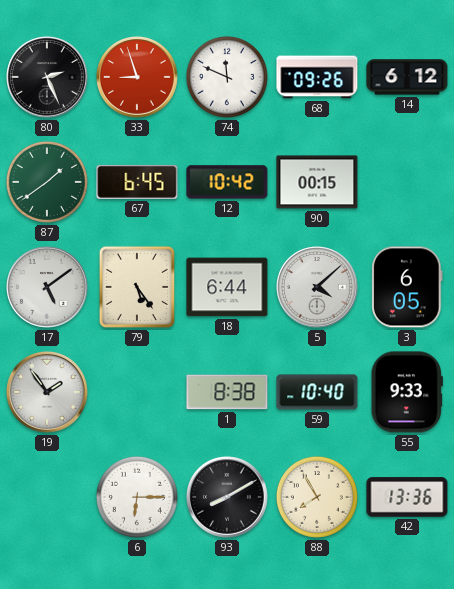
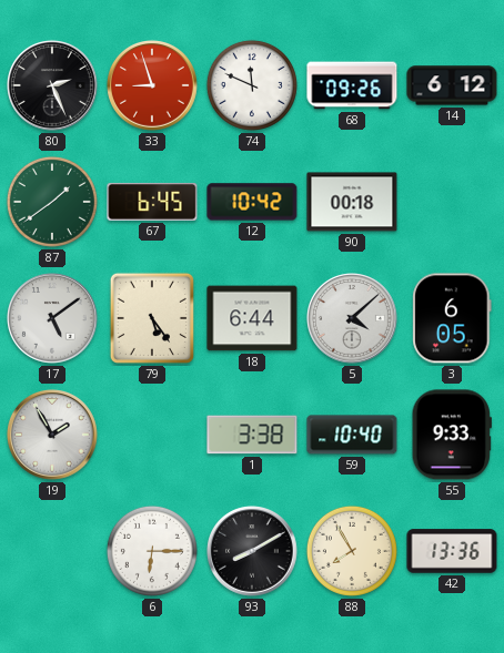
90: 00:15 -> 00:18
19: 1:54 -> 1:55
1: 8:38 -> 3:38
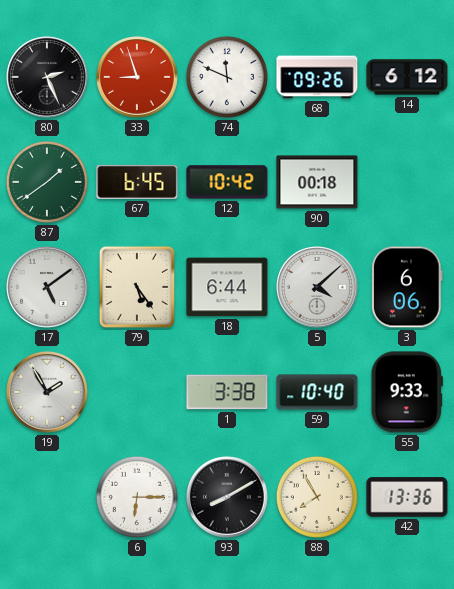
3: 6:05 -> 6:06
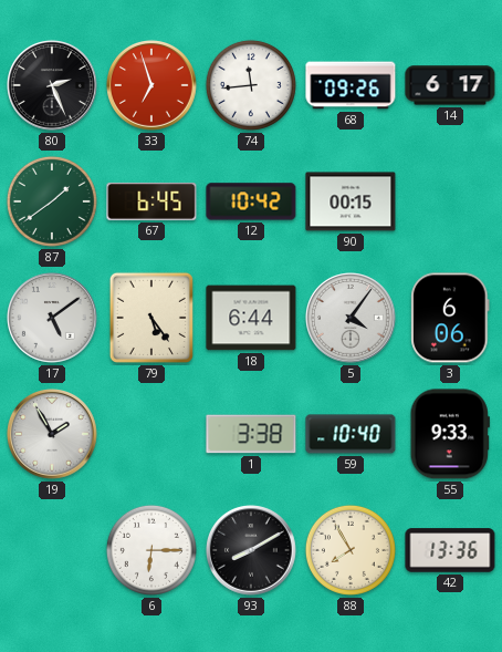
33: 8:57 -> 6:57
74: 11:49 -> 11:44
14: 6:12 -> 6:17
90: 00:18 -> 00:15
5: 4:08 -> 4:06
